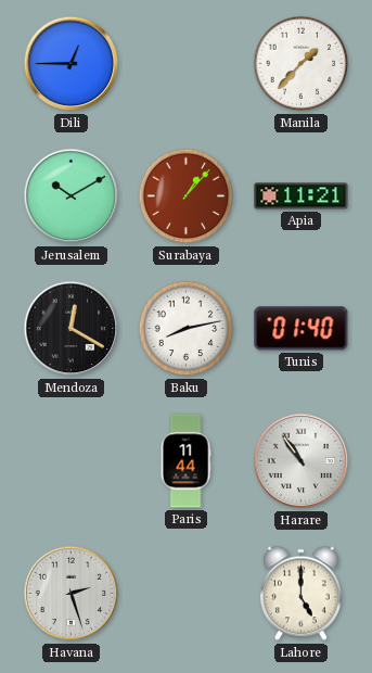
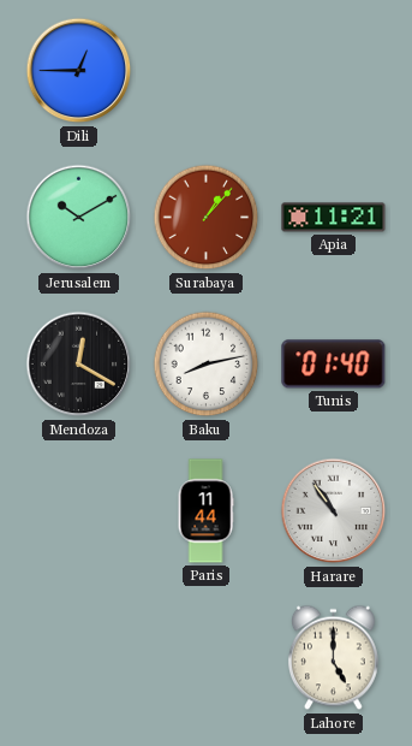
Manila: 1:37 -> none
Havana: 2:27 -> none
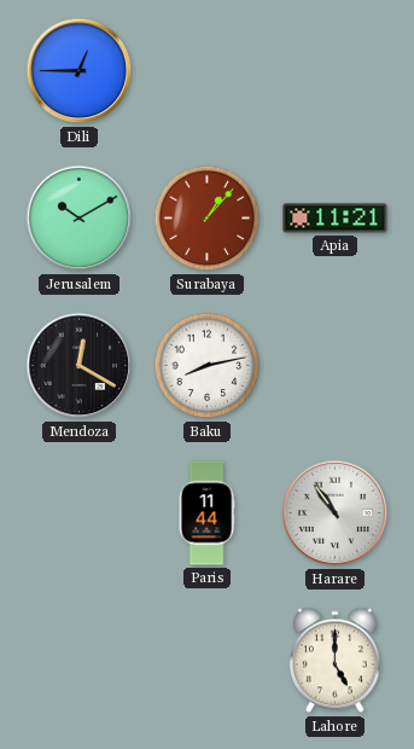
Tunis: 01:40 -> none
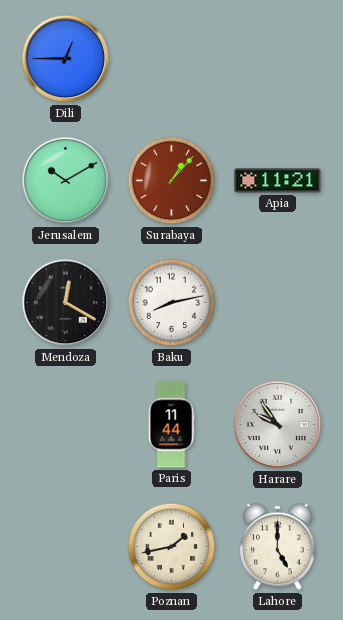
Harare: 10:54 -> 9:54
Poznan: none -> 1:43
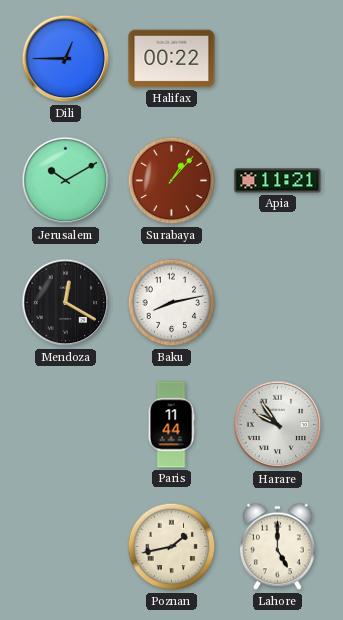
Halifax: none -> 00:22
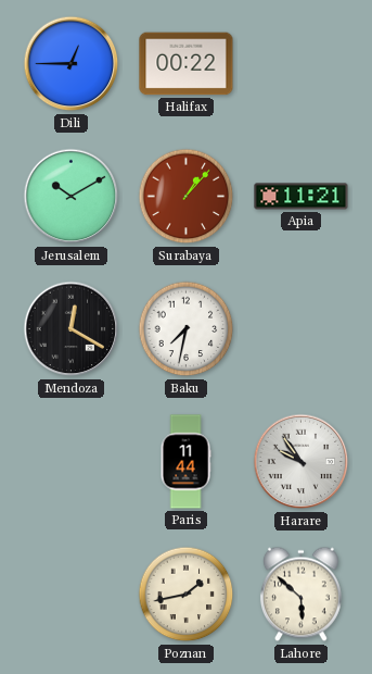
Baku: 8:13 -> 7:32
Lahore: 5:00 -> 5:52
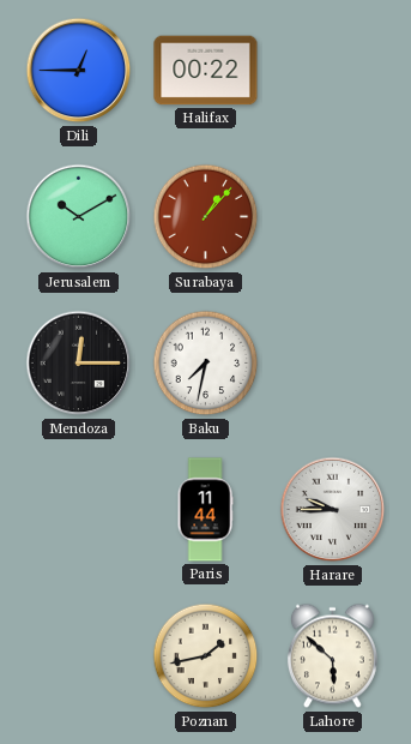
Apia: 11:21 -> none
Mendoza: 12:20 -> 12:15
Harare: 9:54 -> 9:45
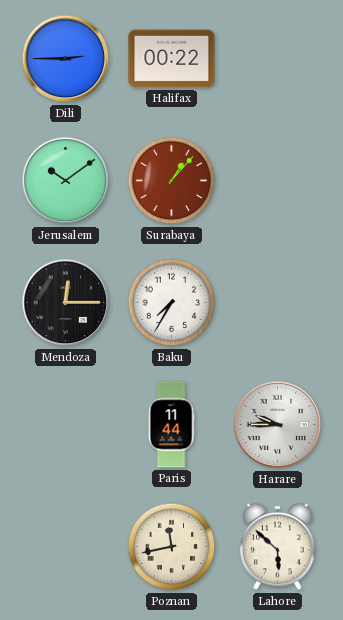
Dili: 12:45 -> 2:45
Jerusalem: 10:10 -> 10:09
Baku: 7:32 -> 7:35
Poznan: 1:43 -> 11:43
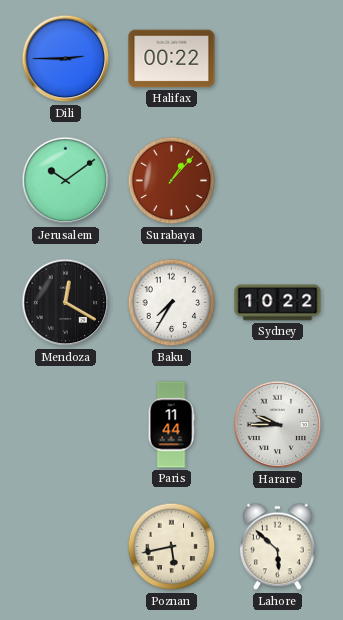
Mendoza: 12:15 -> 12:20
Sydney: none -> 10:22
Poznan: 11:43 -> 5:43
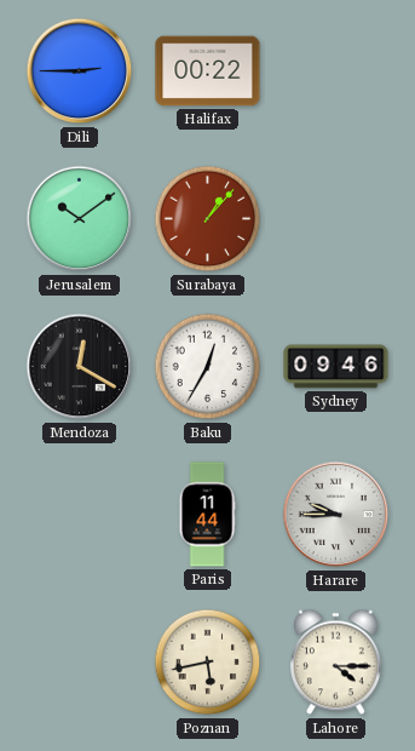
Baku: 7:35 -> 12:35
Sydney: 10:22 -> 09:46
Lahore: 5:52 -> 4:15
